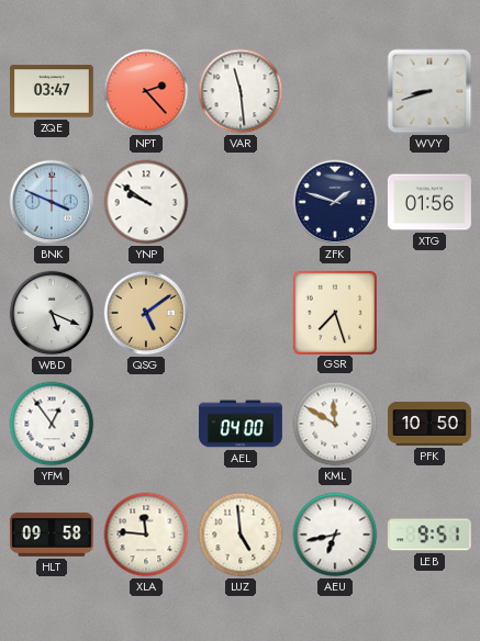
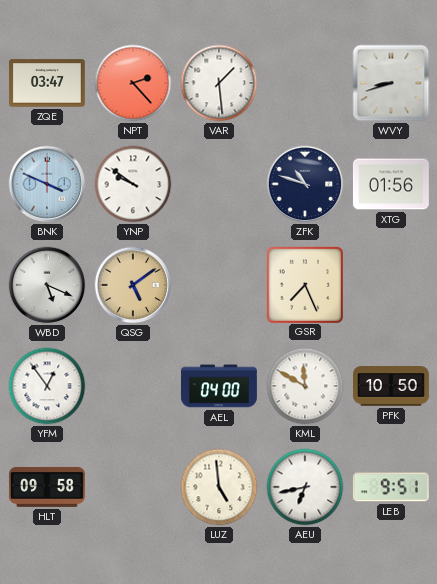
VAR: 11:29 -> 1:29
ZFK: 1:48 -> 10:48
GSR: 7:27 -> 7:26
XLA: 11:46 -> none
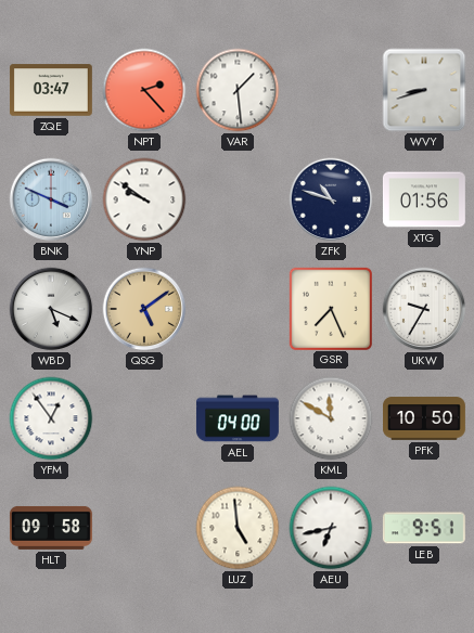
UKW: none -> 9:35
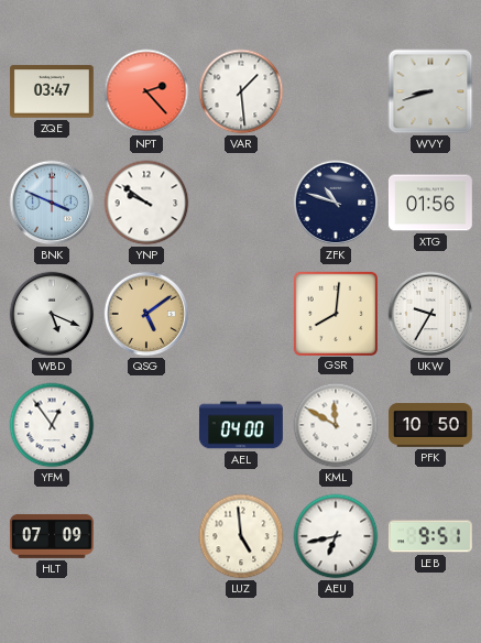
GSR: 7:26 -> 8:01
HLT: 09:58 -> 07:09
